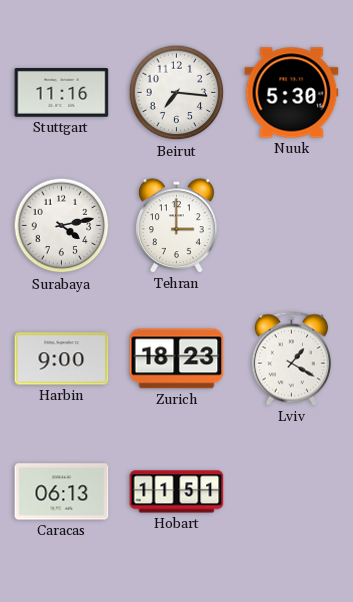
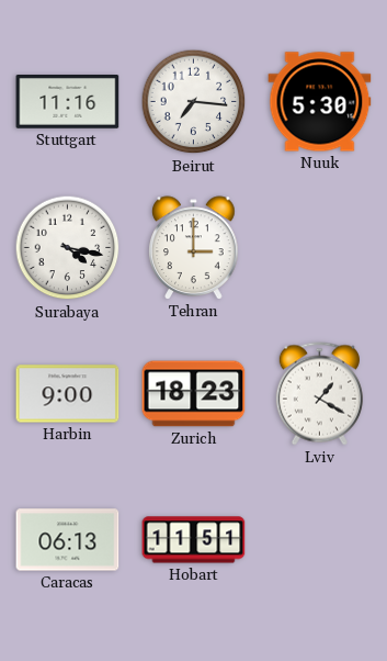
Surabaya: 4:13 -> 4:17
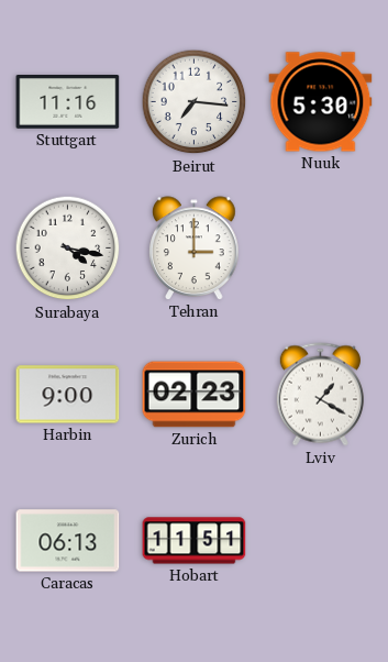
Zurich: 18:23 -> 02:23
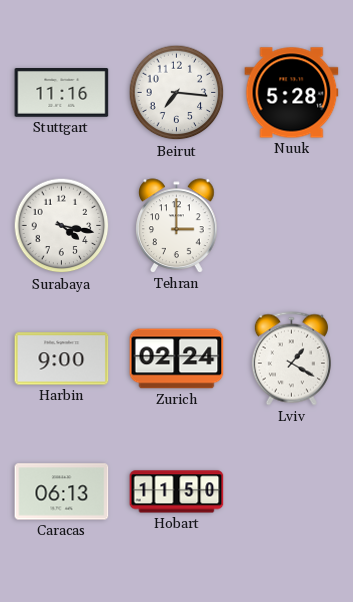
Nuuk: 5:30 -> 5:28
Zurich: 02:23 -> 02:24
Hobart: 11:51 -> 11:50
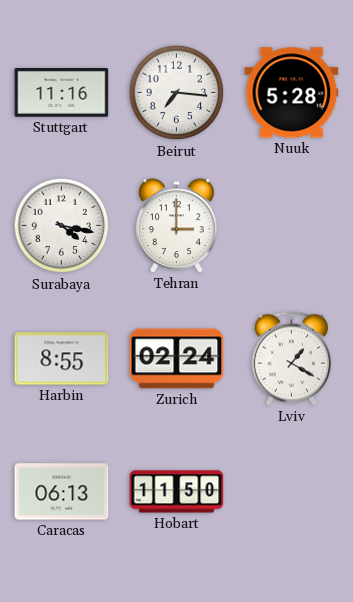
Harbin: 9:00 -> 8:55
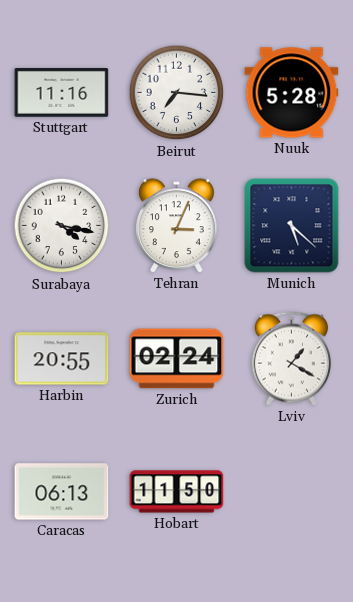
Tehran: 3:00 -> 3:04
Munich: none -> 5:22
Harbin: 8:55 -> 20:55
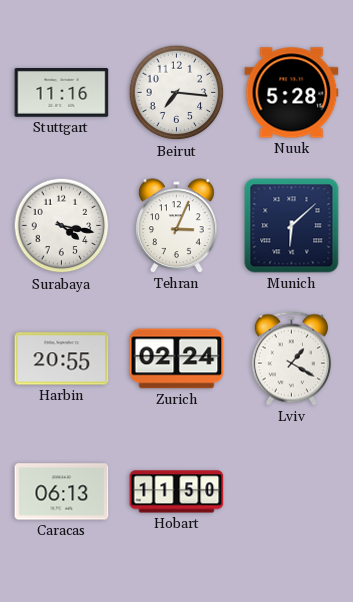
Munich: 5:22 -> 6:08
